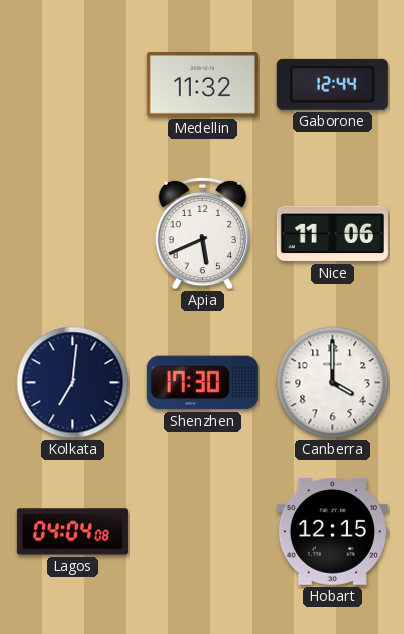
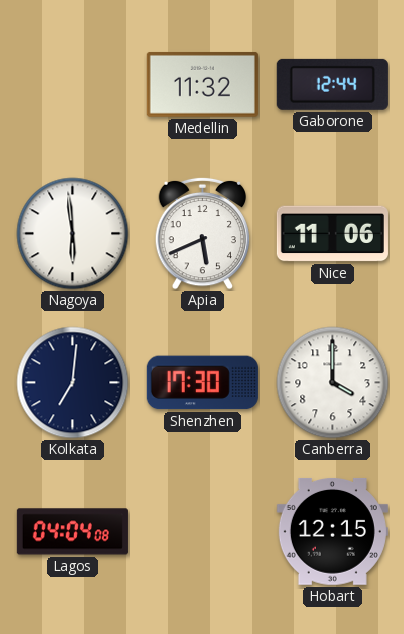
Nagoya: none -> 5:59
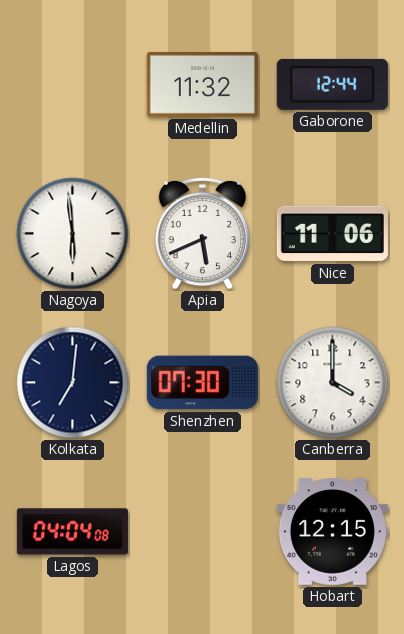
Shenzhen: 17:30 -> 07:30
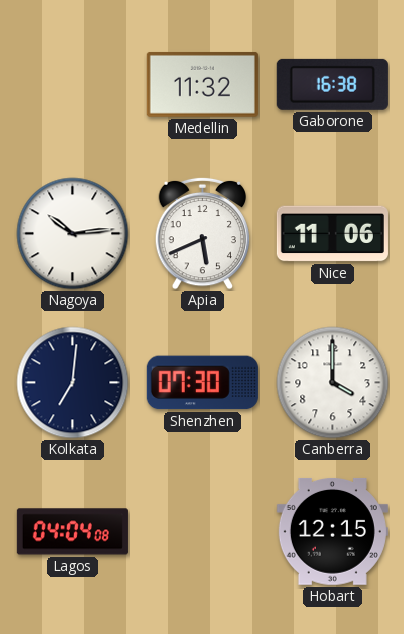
Gaborone: 12:44 -> 16:38
Nagoya: 5:59 -> 10:14
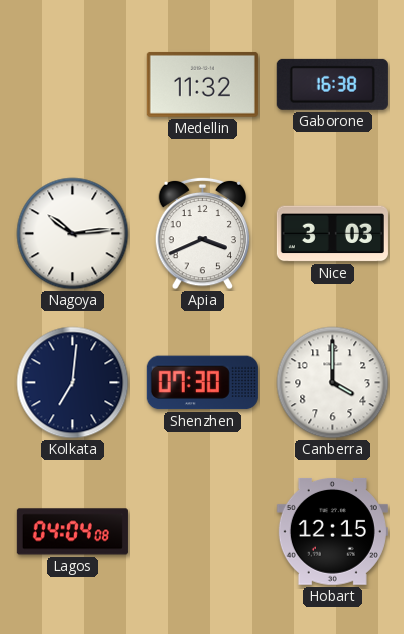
Apia: 5:41 -> 3:41
Nice: 11:06 -> 3:03
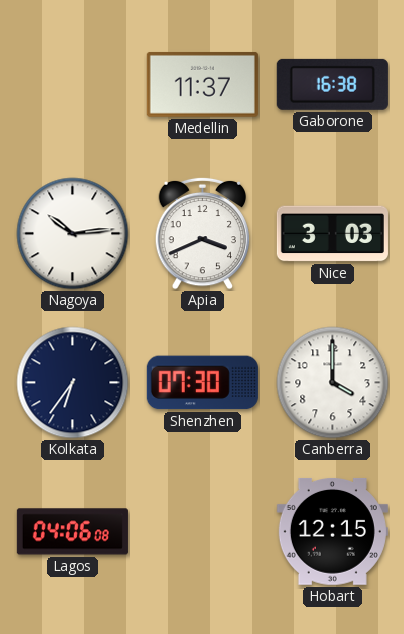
Medellin: 11:32 -> 11:37
Kolkata: 7:01 -> 6:36
Lagos: 04:04 -> 04:06
